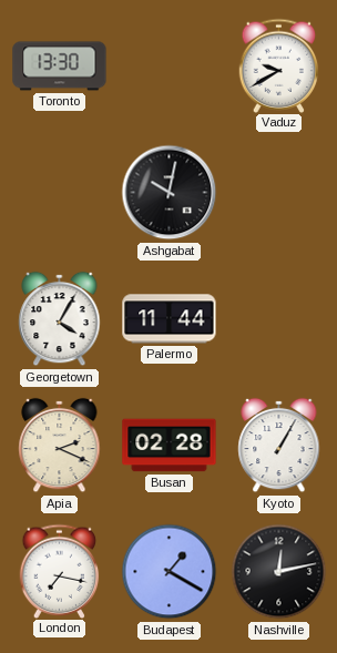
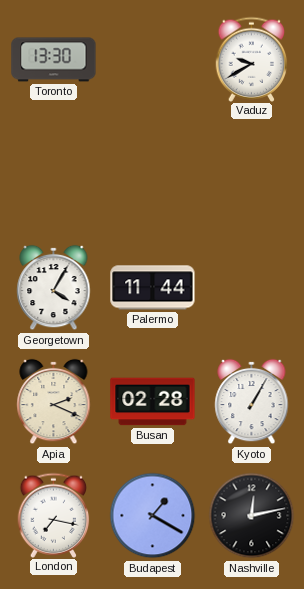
Ashgabat: 10:02 -> none
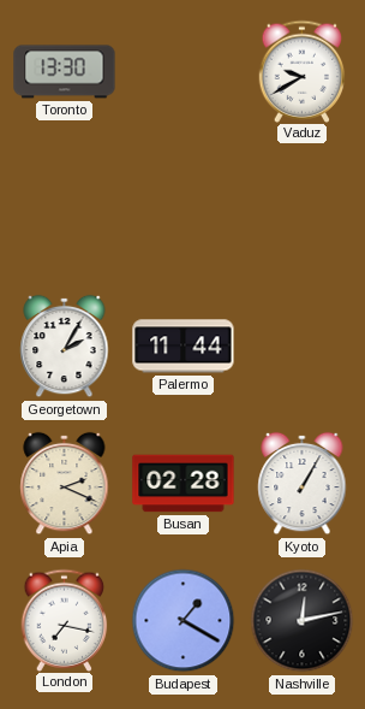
Georgetown: 4:05 -> 2:05
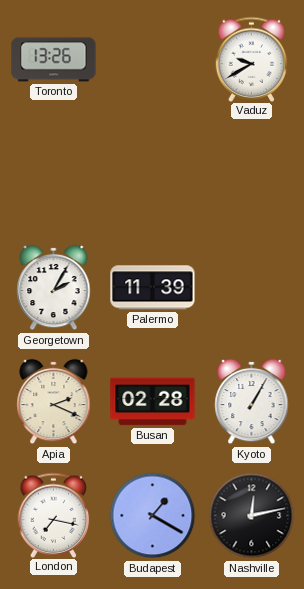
Toronto: 13:30 -> 13:26
Palermo: 11:44 -> 11:39
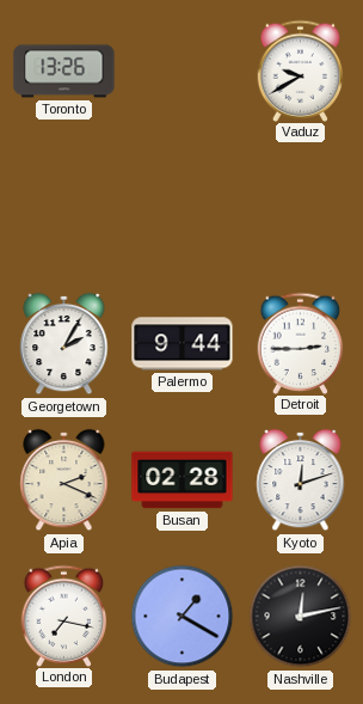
Palermo: 11:39 -> 9:44
Detroit: none -> 2:45
Kyoto: 1:05 -> 12:12
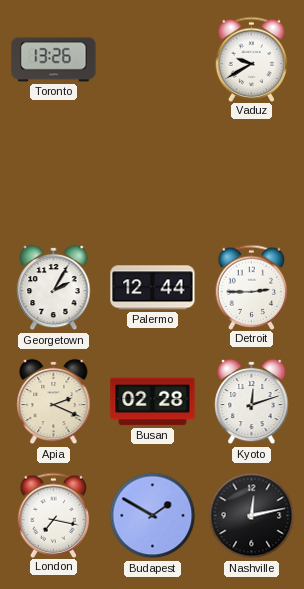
Palermo: 9:44 -> 12:44
Budapest: 1:20 -> 1:50
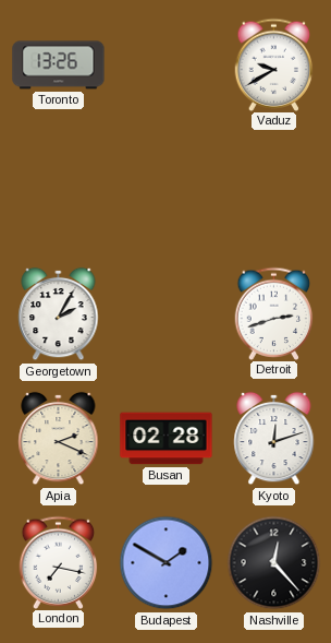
Palermo: 12:44 -> none
Detroit: 2:45 -> 2:42
Nashville: 12:13 -> 12:23
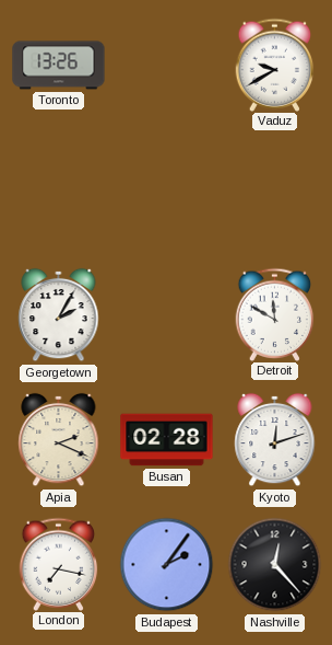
Detroit: 2:42 -> 11:50
Budapest: 1:50 -> 2:06
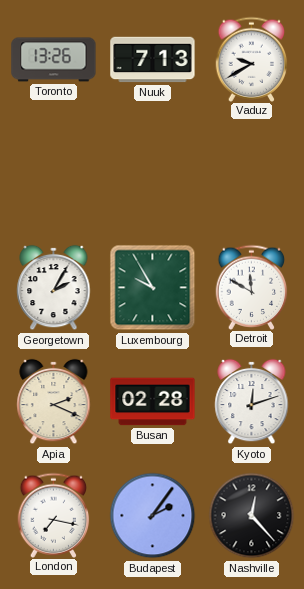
Nuuk: none -> 7:13
Luxembourg: none -> 9:55
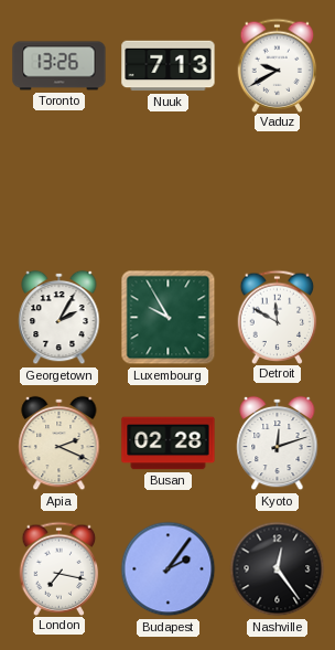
Nashville: 12:23 -> 12:24
